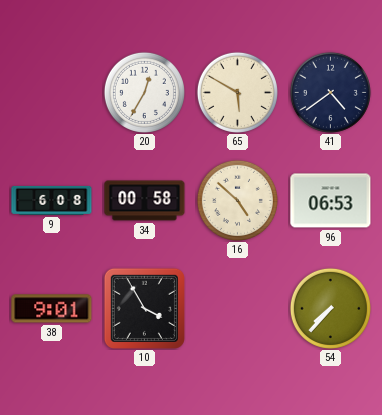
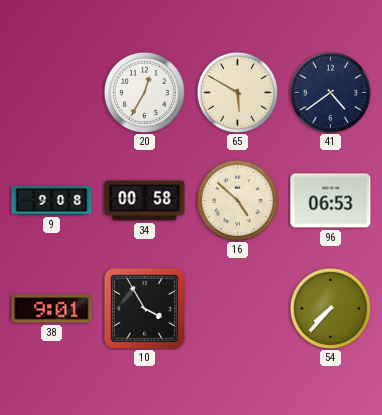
9: 6:08 -> 9:08
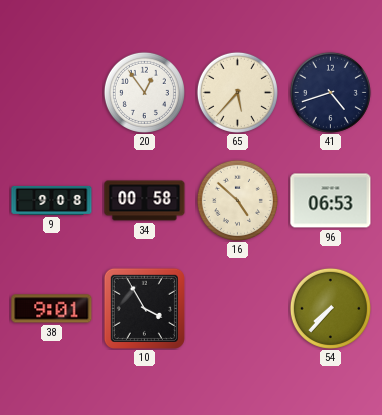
20: 12:35 -> 12:54
65: 5:50 -> 5:37
41: 4:39 -> 4:42
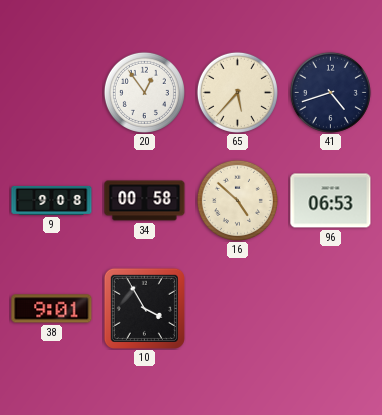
54: 7:37 -> none
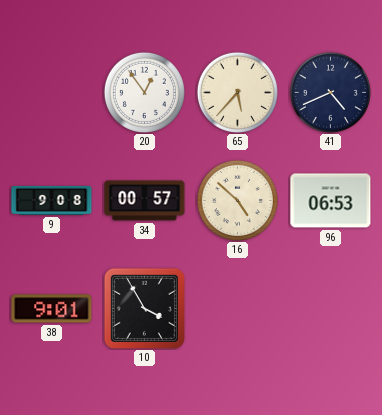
41: 4:42 -> 4:41
34: 00:58 -> 00:57
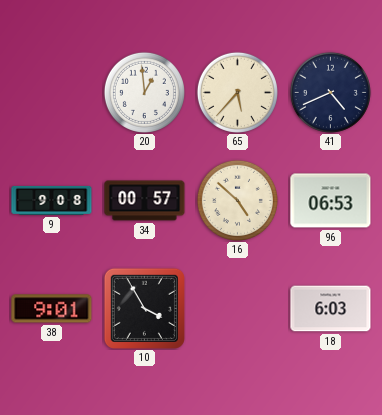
20: 12:54 -> 12:59
18: none -> 6:03
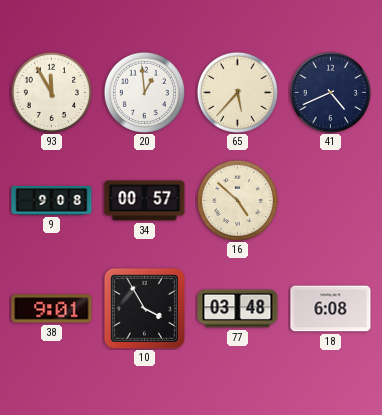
93: none -> 11:55
96: 06:53 -> none
77: none -> 03:48
18: 6:03 -> 6:08
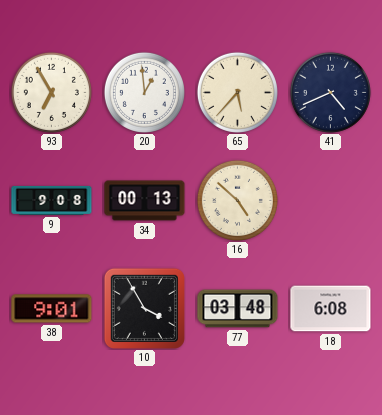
93: 11:55 -> 6:55
34: 00:57 -> 00:13
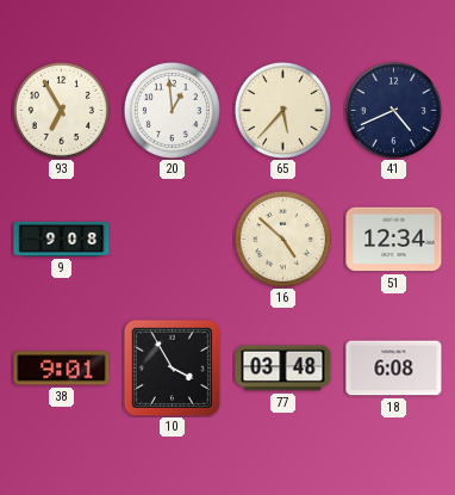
34: 00:13 -> none
51: none -> 12:34
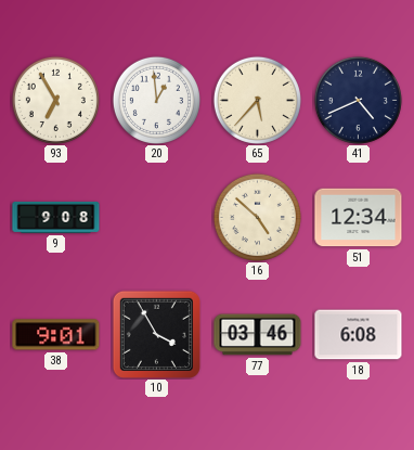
77: 03:48 -> 03:46
